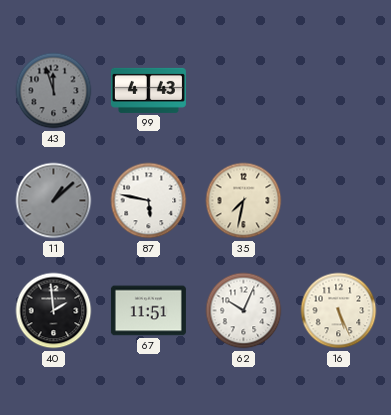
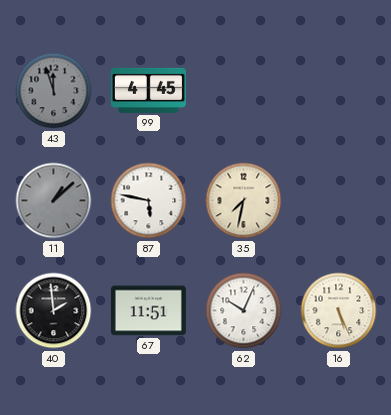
99: 4:43 -> 4:45
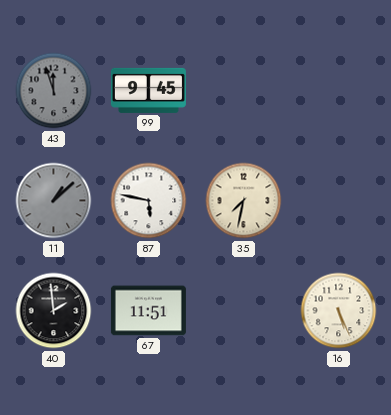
99: 4:45 -> 9:45
62: 10:04 -> none
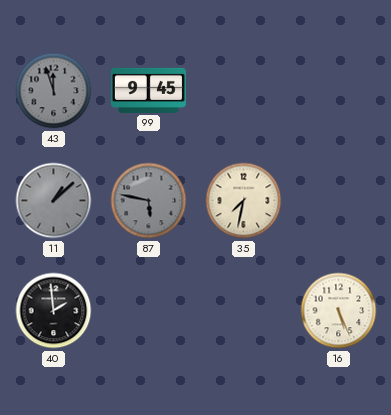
87 dial: white -> grey
67: 11:51 -> none
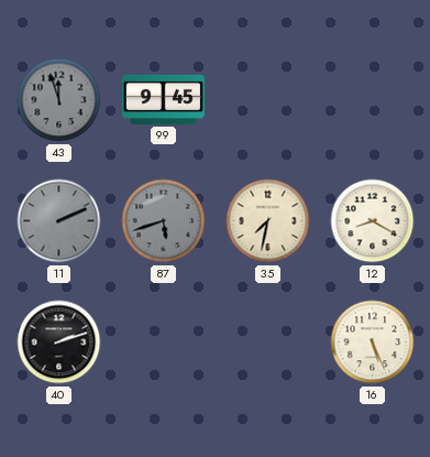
11: 1:08 -> 2:11
87: 5:47 -> 5:42
12: none -> 8:20
40: 1:59 -> 2:12
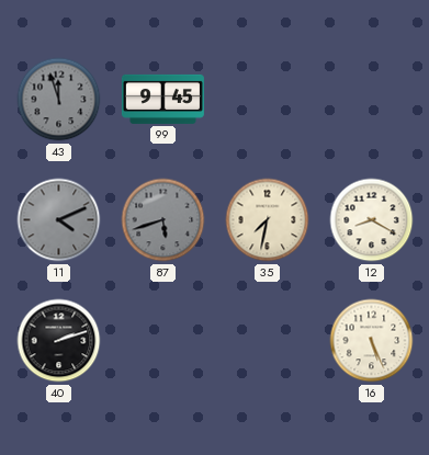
11: 2:11 -> 4:11
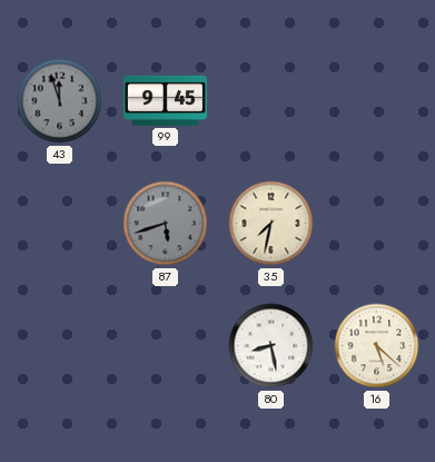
11: 4:11 -> none
12: 8:20 -> none
40: 2:12 -> none
80: none -> 8:28
16: 5:26 -> 5:22
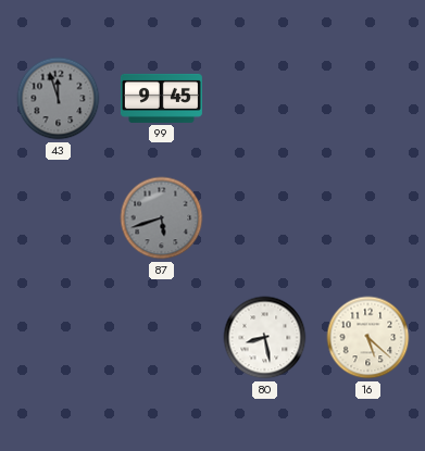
35: 7:32 -> none
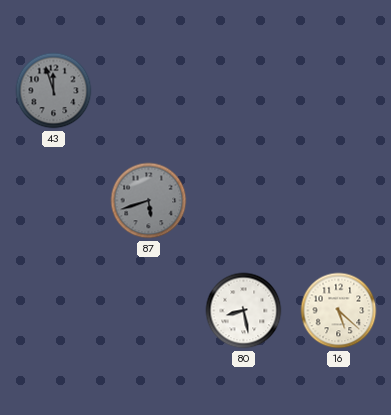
99: 9:45 -> none
